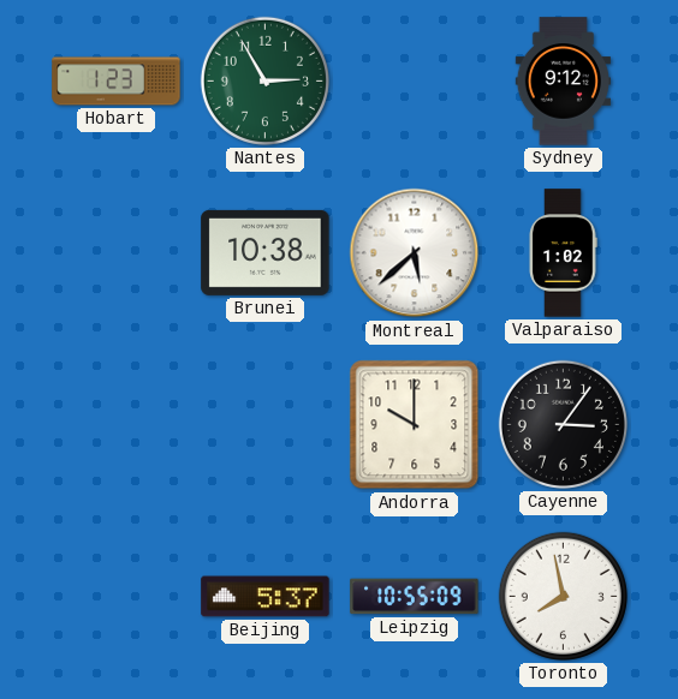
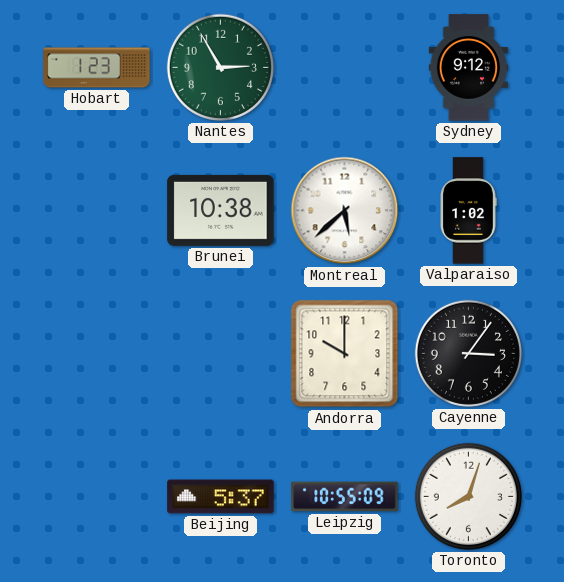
Toronto: 7:58 -> 8:03
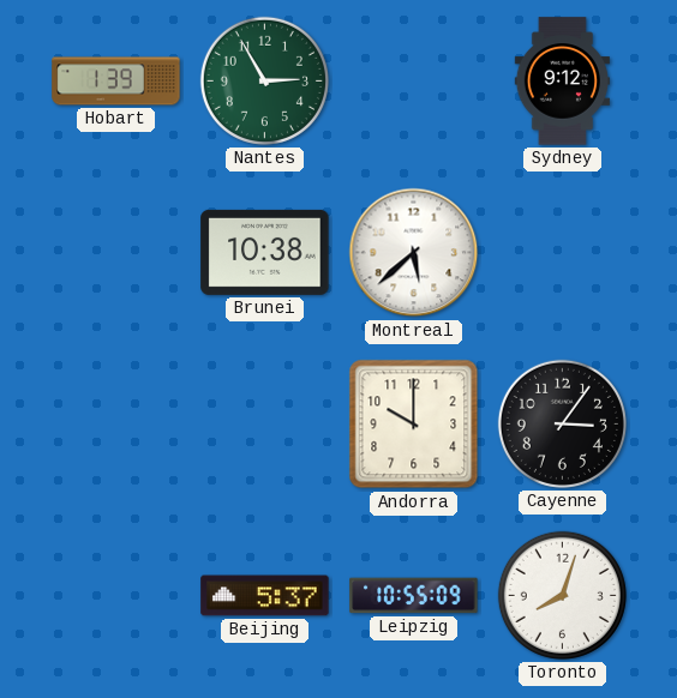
Hobart: 1:23 -> 1:39
Valparaiso: 1:02 -> none
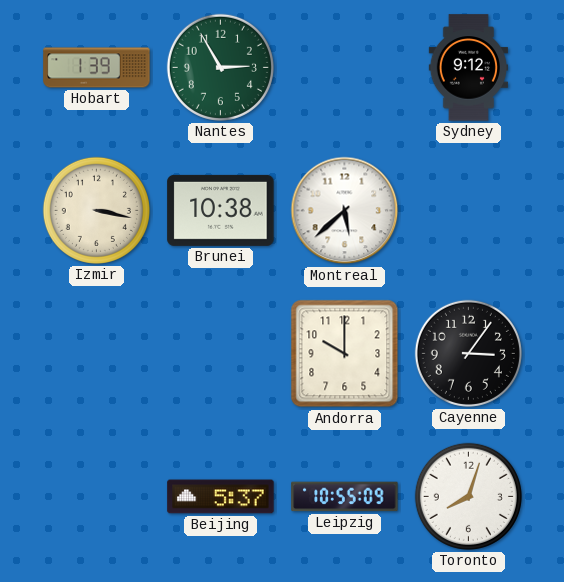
Izmir: none -> 3:17
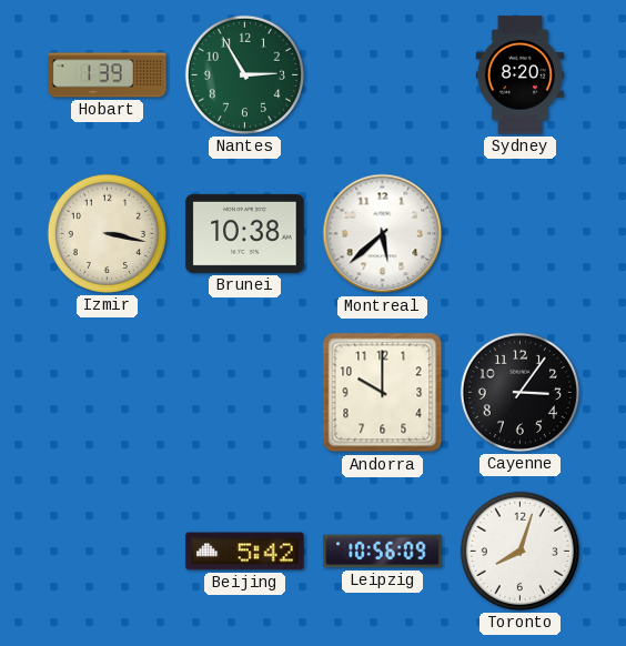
Sydney: 9:12 -> 8:20
Beijing: 5:37 -> 5:42
Leipzig: 10:55 -> 10:56
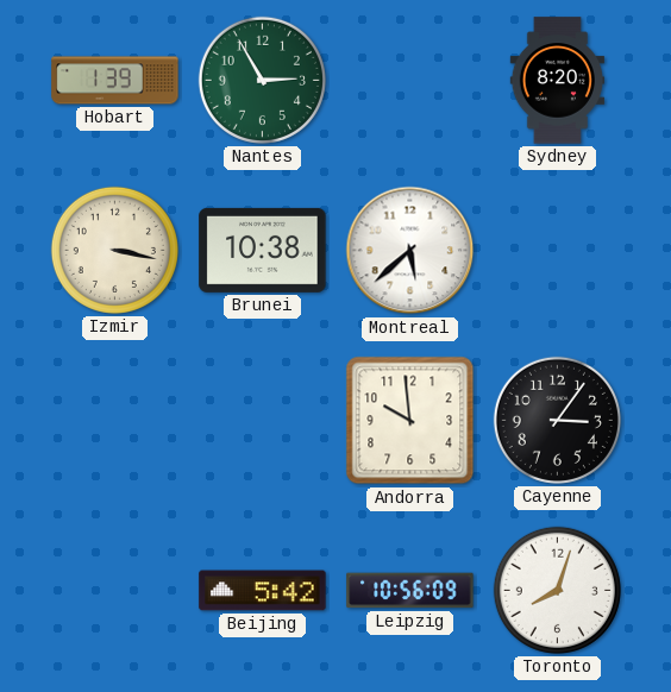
Andorra: 10:00 -> 9:59
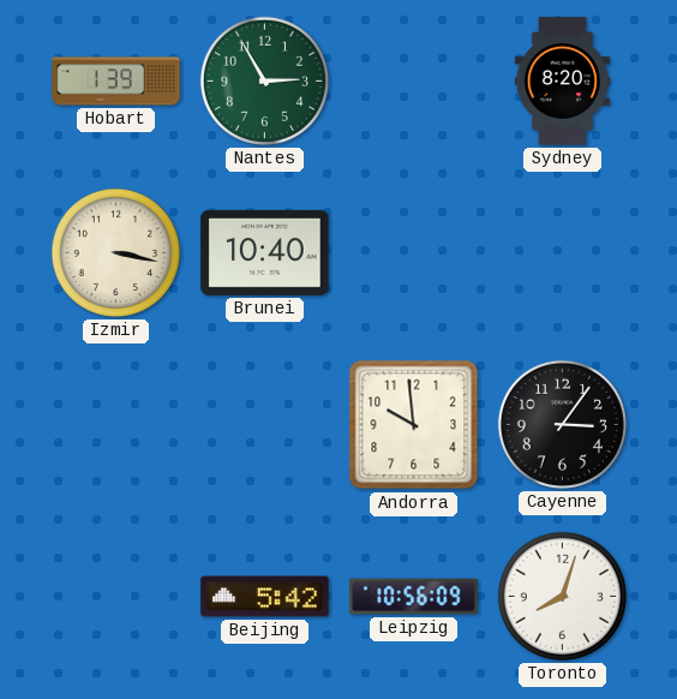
Brunei: 10:38 -> 10:40
Montreal: 5:38 -> none
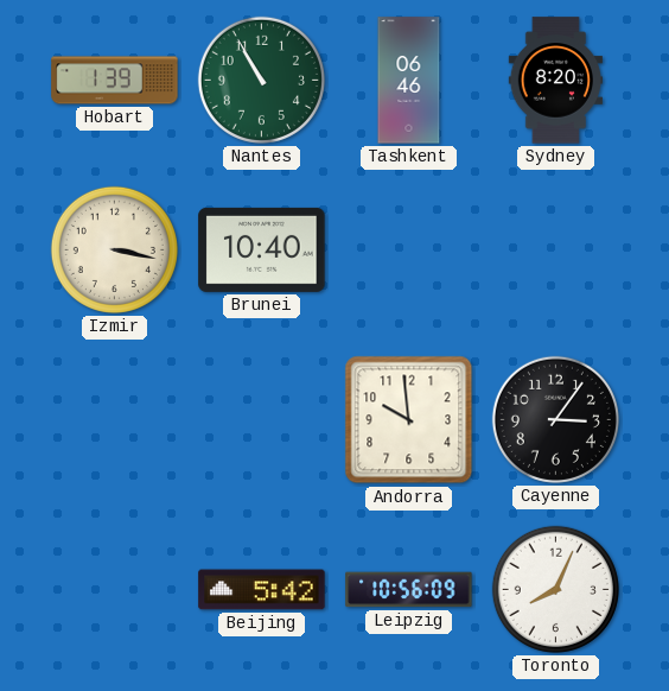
Nantes: 2:55 -> 10:55
Tashkent: none -> 06:46
Toronto: 8:03 -> 8:04
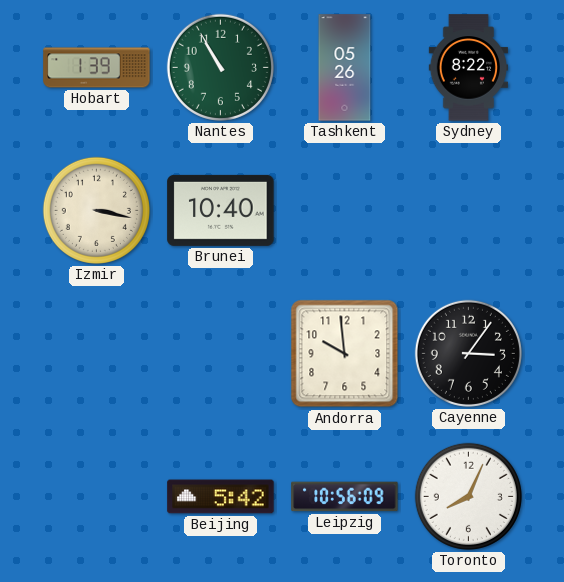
Tashkent: 06:46 -> 05:26
Sydney: 8:20 -> 8:22
